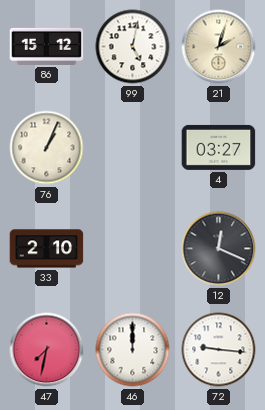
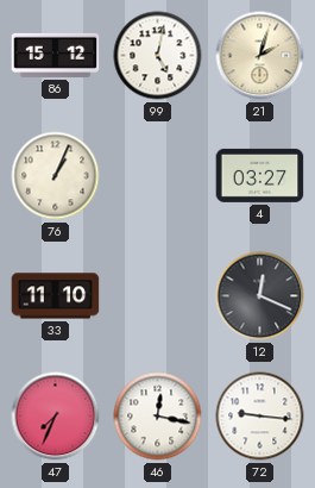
33: 2:10 -> 11:10
47: 7:32 -> 7:34
46: 12:00 -> 12:17
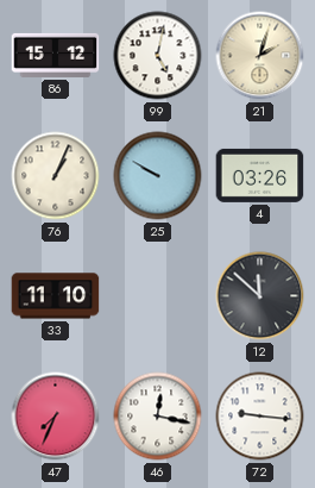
25: none -> 9:50
4: 03:27 -> 03:26
12: 12:19 -> 11:52
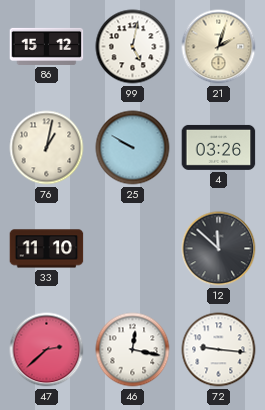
76: 1:04 -> 1:02
47: 7:34 -> 2:38
